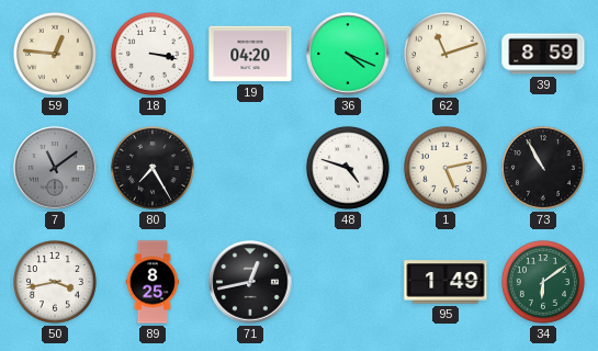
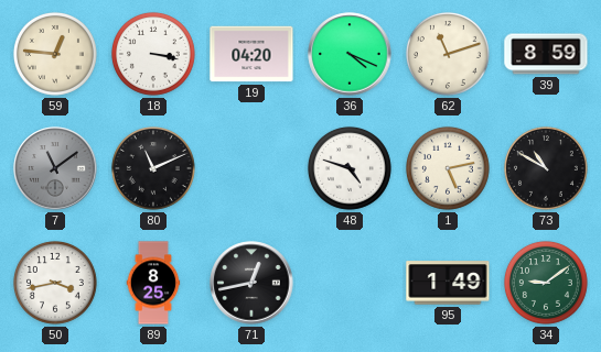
80: 7:25 -> 11:11
73: 10:55 -> 10:50
34: 6:09 -> 9:09
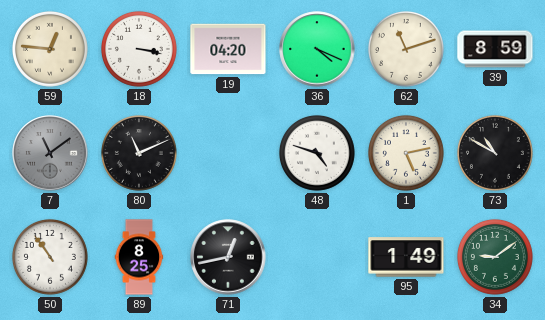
50: 3:43 -> 10:54
